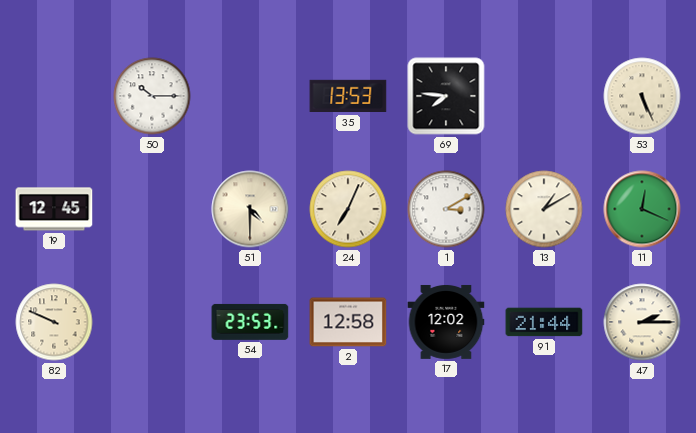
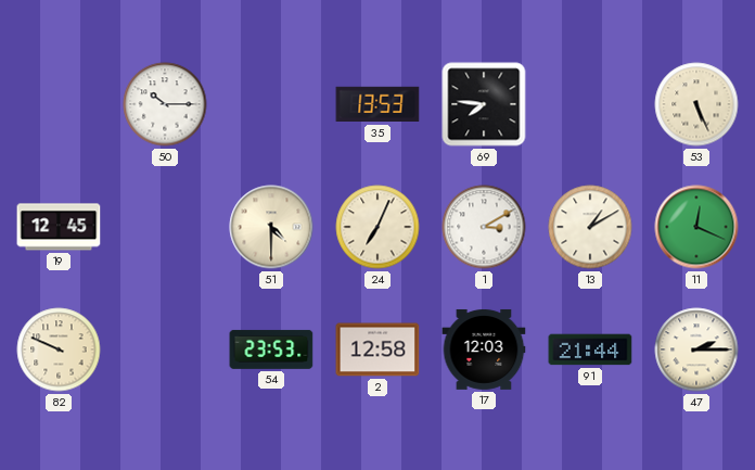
17: 12:02 -> 12:03
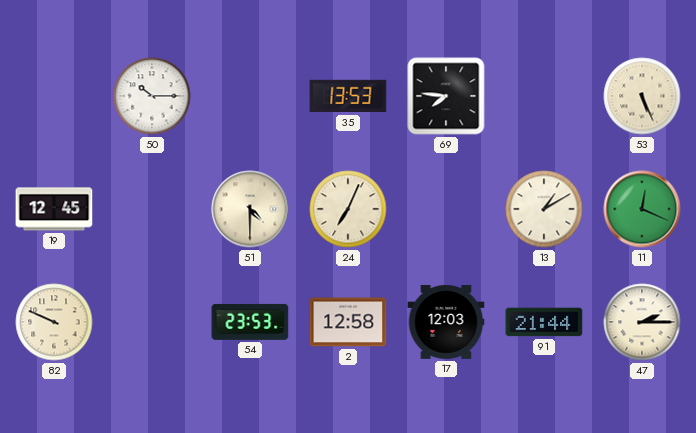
1: 3:10 -> none
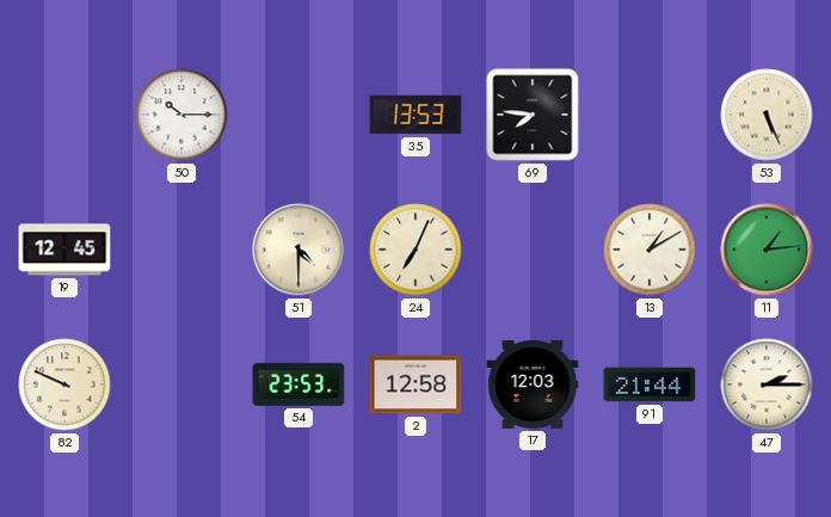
11: 12:19 -> 1:14
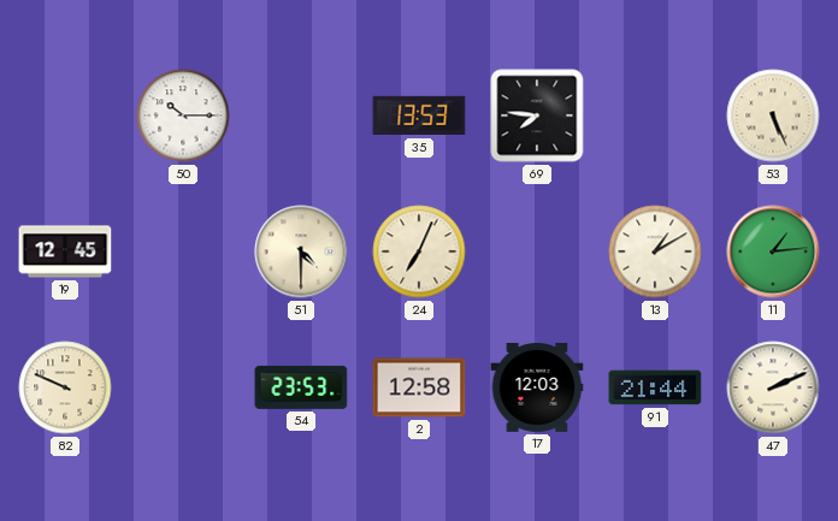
47: 2:15 -> 2:11
